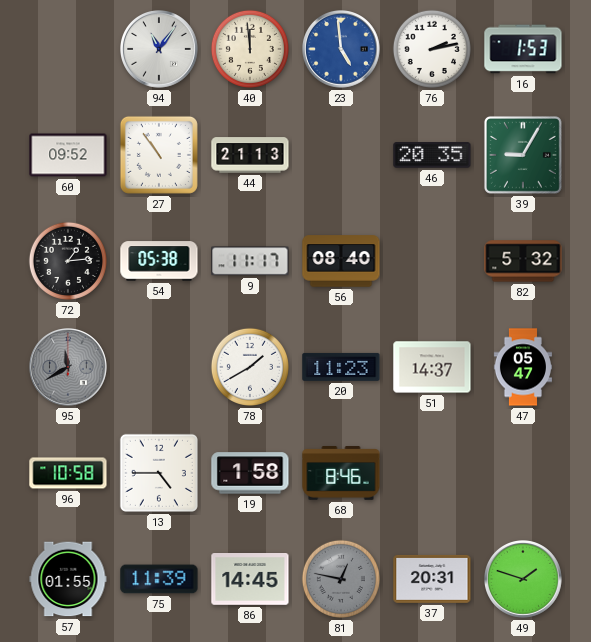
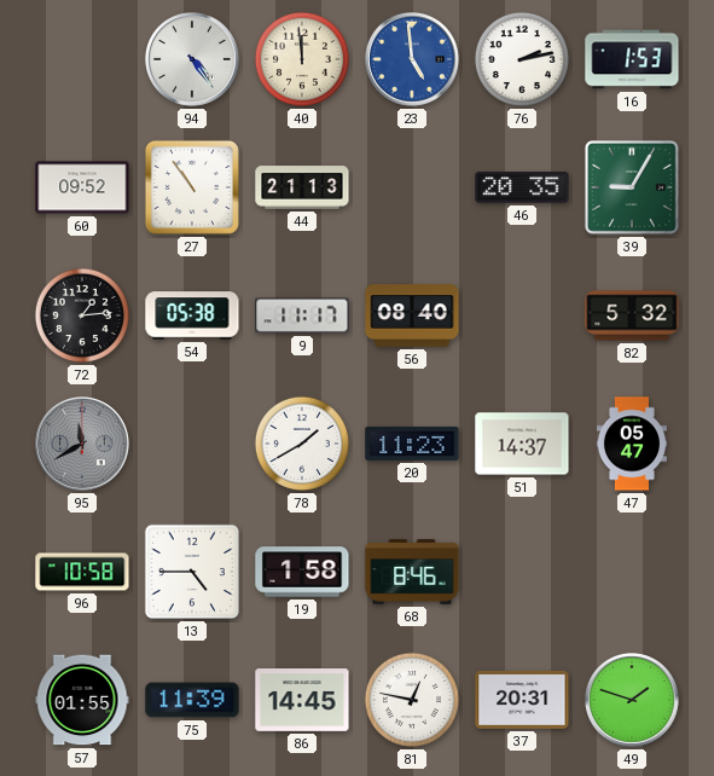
94: 11:06 -> 4:24
81 dial: grey -> white
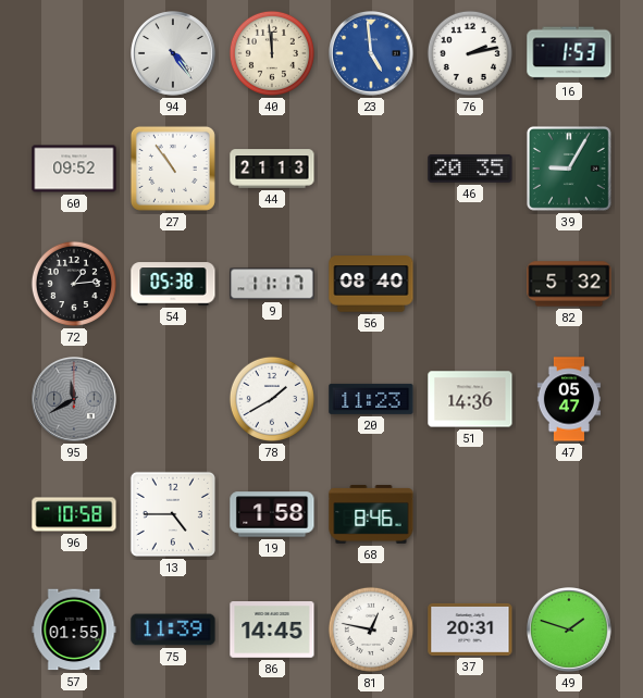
51: 14:37 -> 14:36
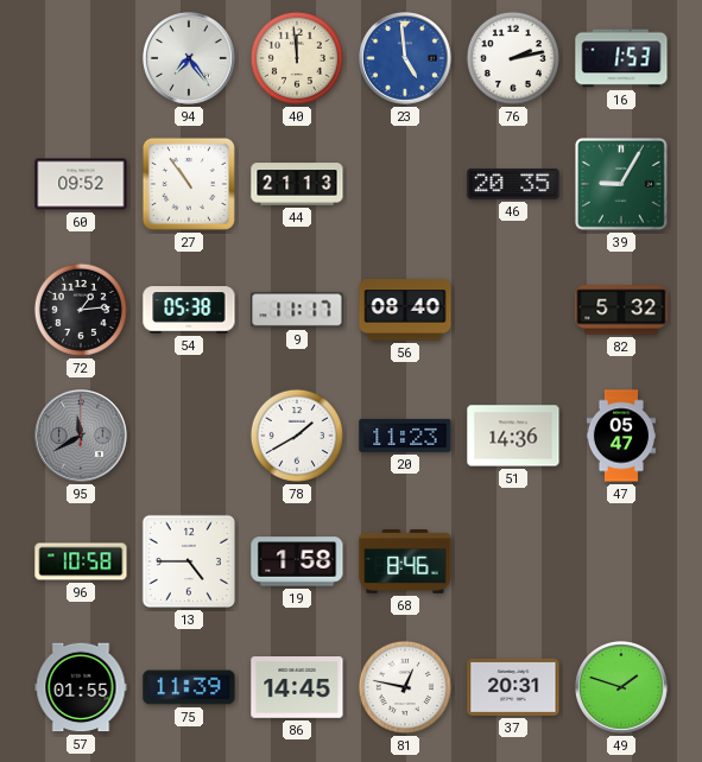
94: 4:24 -> 7:24
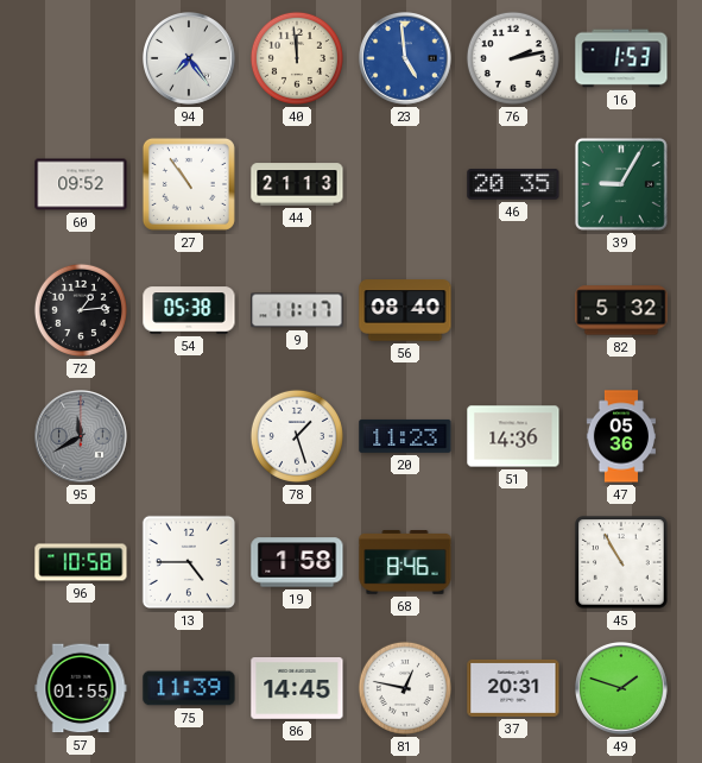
78: 1:40 -> 1:27
47: 05:47 -> 05:36
45: none -> 10:55
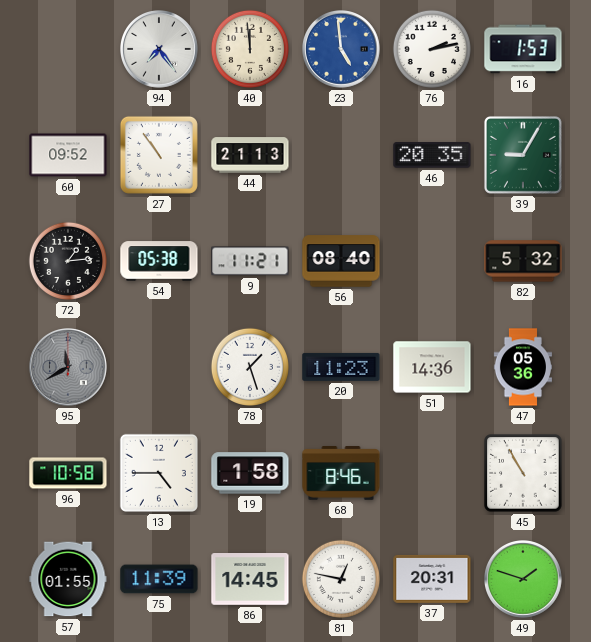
9: 11:17 -> 11:21
